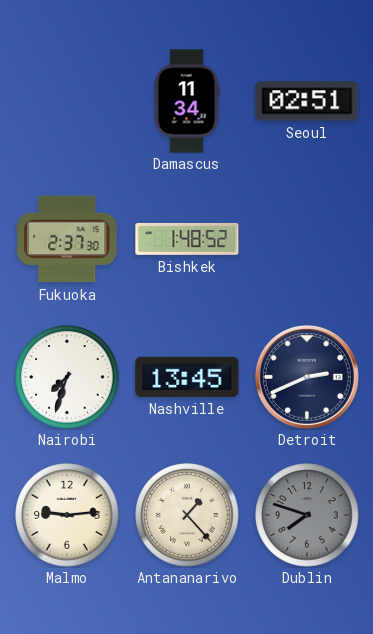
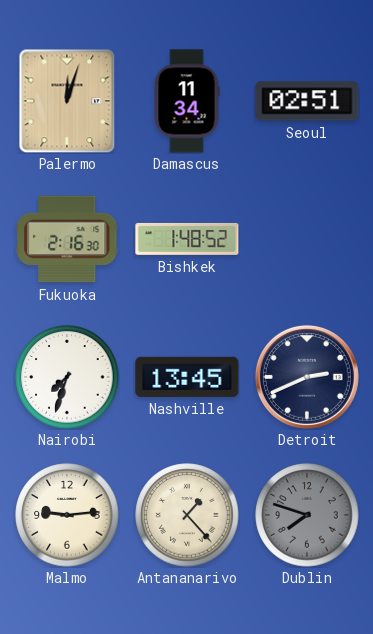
Palermo: none -> 12:03
Fukuoka: 2:37 -> 2:16
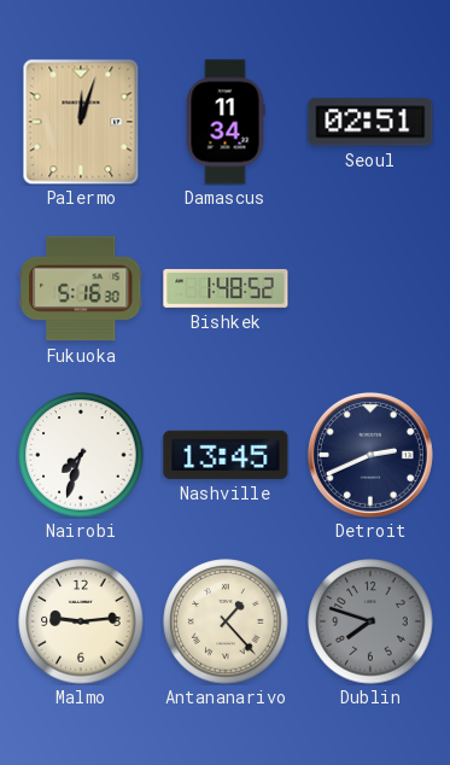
Fukuoka: 2:16 -> 5:16
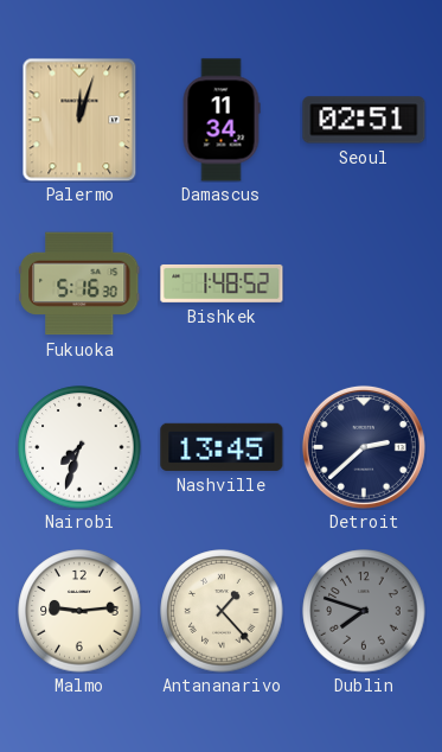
Detroit: 2:41 -> 2:38
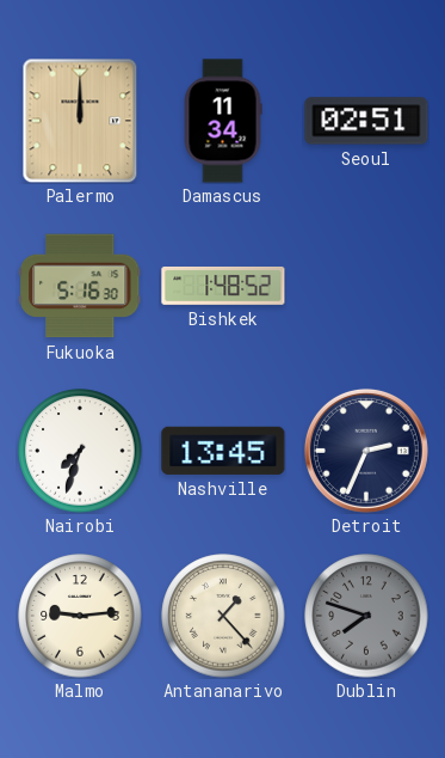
Palermo: 12:03 -> 12:00
Detroit: 2:38 -> 2:34
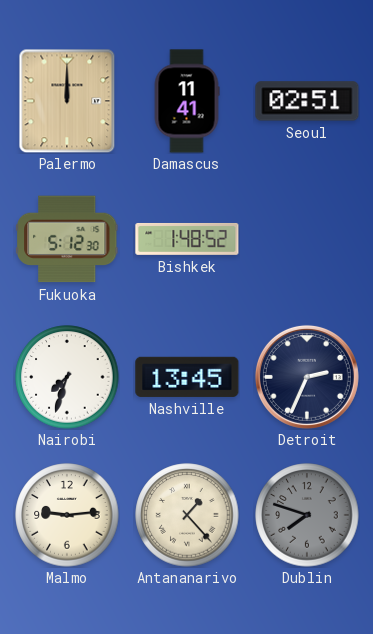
Damascus: 11:34 -> 11:41
Fukuoka: 5:16 -> 5:12
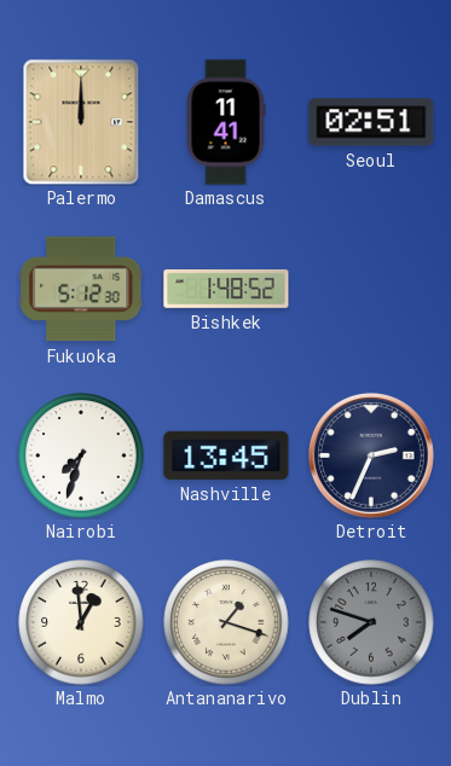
Malmo: 9:14 -> 12:59
Antananarivo: 1:23 -> 1:18
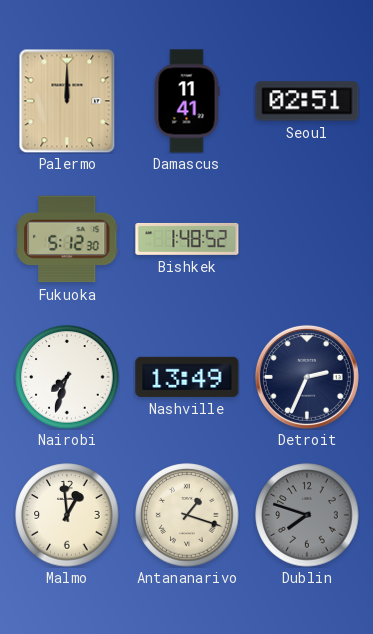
Nashville: 13:45 -> 13:49
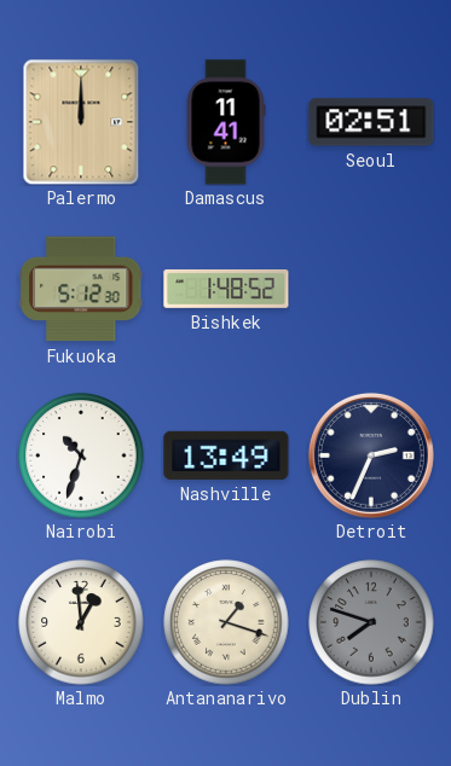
Nairobi: 7:33 -> 10:33
